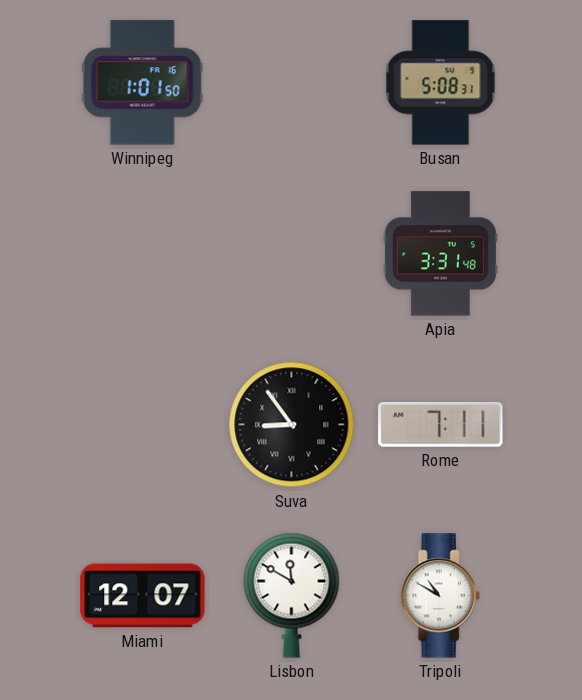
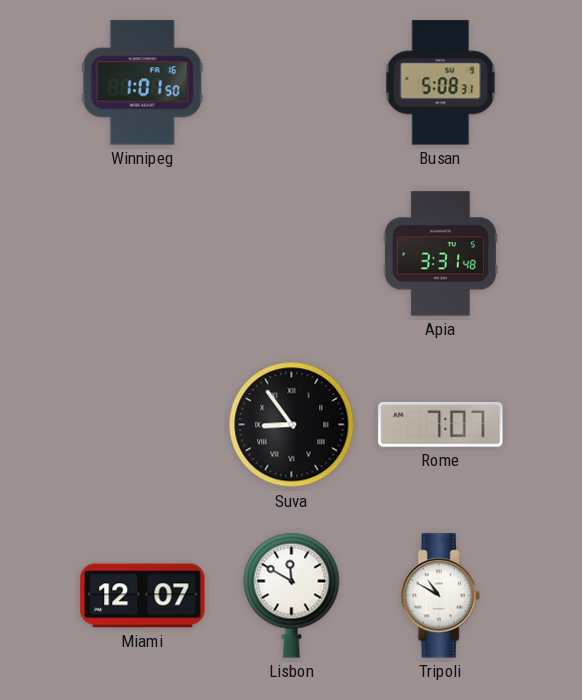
Rome: 7:11 -> 7:07
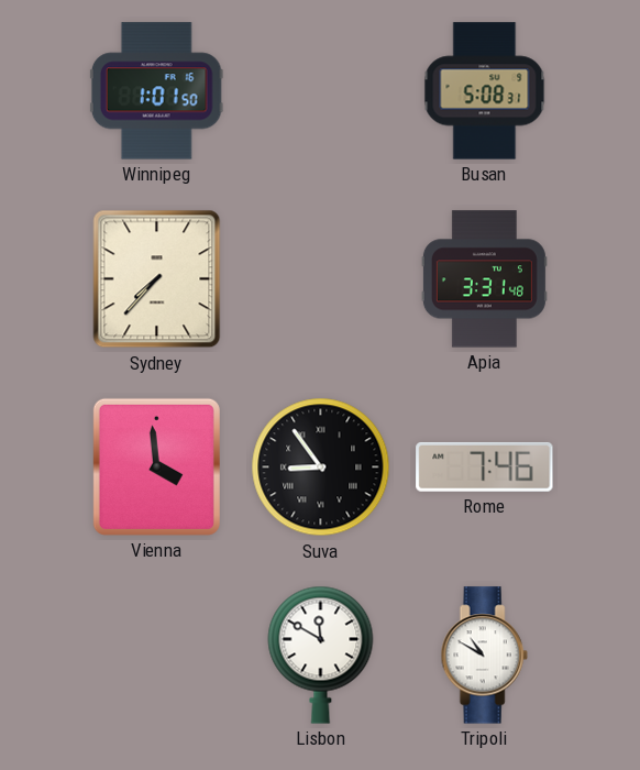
Sydney: none -> 7:37
Vienna: none -> 3:59
Rome: 7:07 -> 7:46
Miami: 12:07 -> none
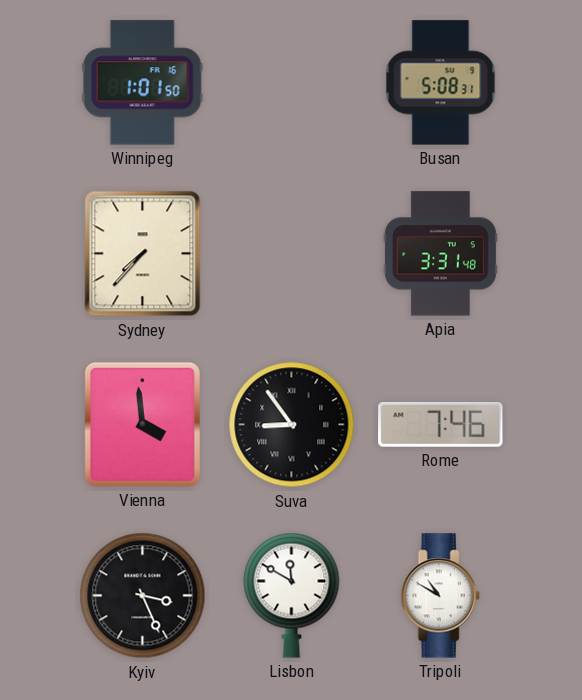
Kyiv: none -> 3:26
